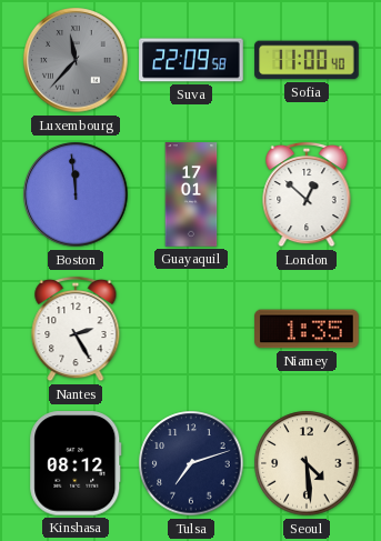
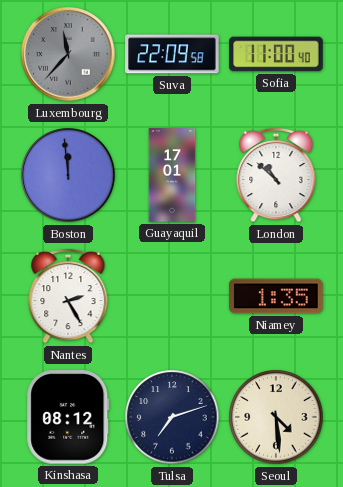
London: 12:52 -> 10:52
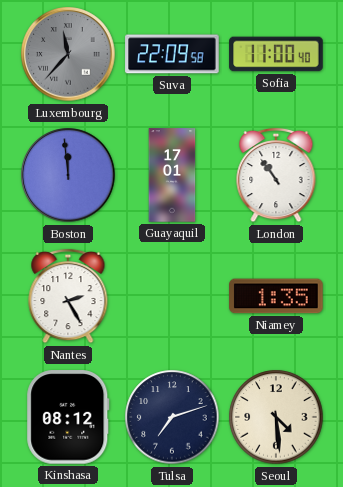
London: 10:52 -> 10:54
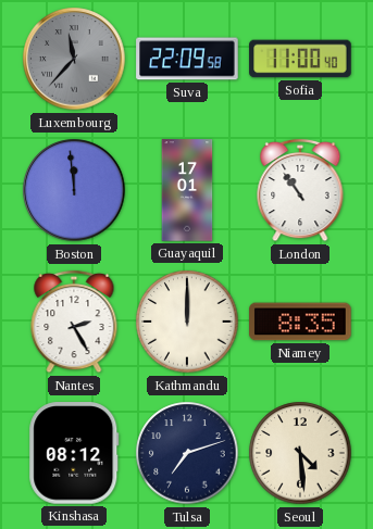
Kathmandu: none -> 12:00
Niamey: 1:35 -> 8:35
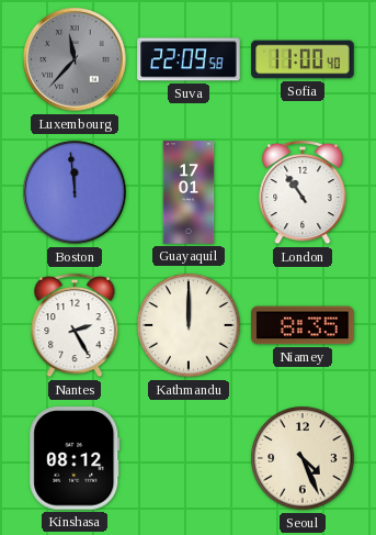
Tulsa: 7:12 -> none
Seoul: 4:29 -> 4:26
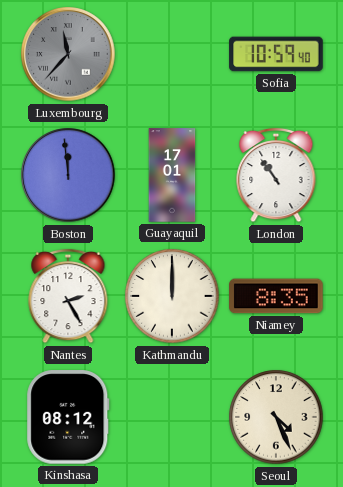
Suva: 22:09 -> none
Sofia: 11:00 -> 10:59
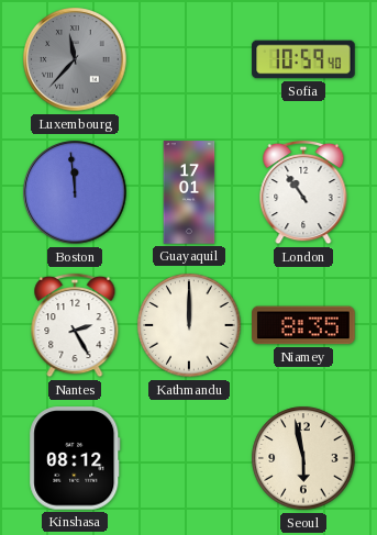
Seoul: 4:26 -> 5:58
